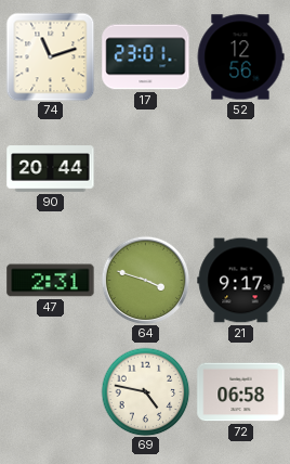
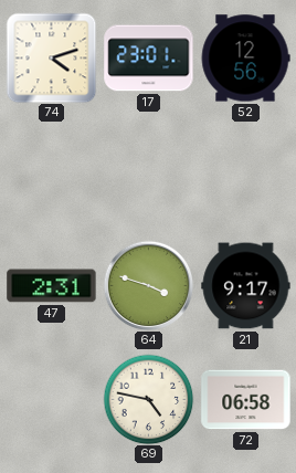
74: 11:12 -> 4:12
90: 20:44 -> none
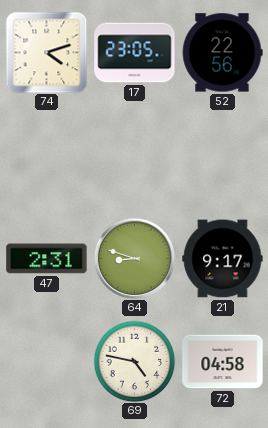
17: 23:01 -> 23:05
52: 12:56 -> 22:56
64: 3:48 -> 8:48
72: 06:58 -> 04:58
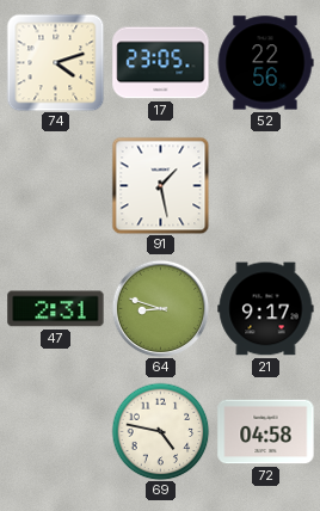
91: none -> 1:28
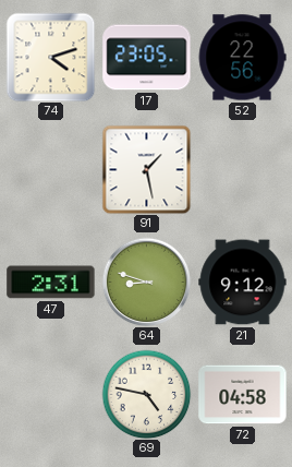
21: 9:17 -> 9:12
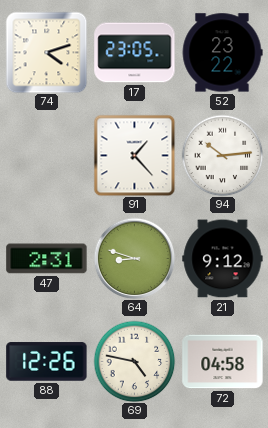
52: 22:56 -> 23:22
91: 1:28 -> 1:23
94: none -> 10:14
88: none -> 12:26
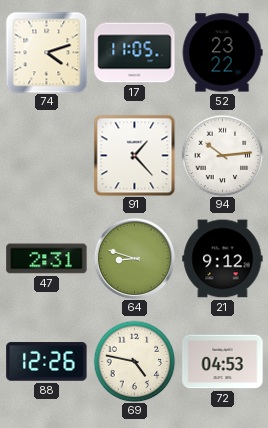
17: 23:05 -> 11:05
72: 04:58 -> 04:53
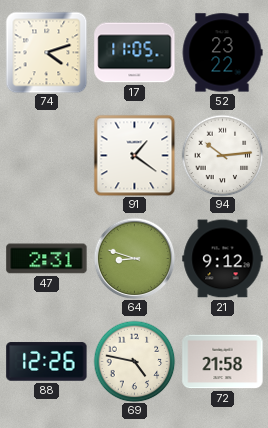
91: 1:23 -> 1:21
72: 04:53 -> 21:58
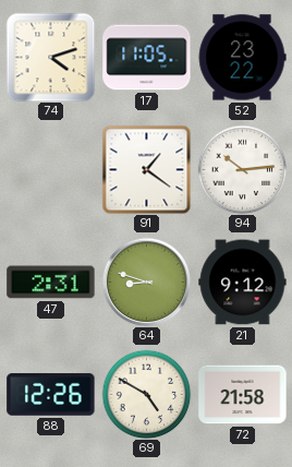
69: 4:47 -> 4:50
